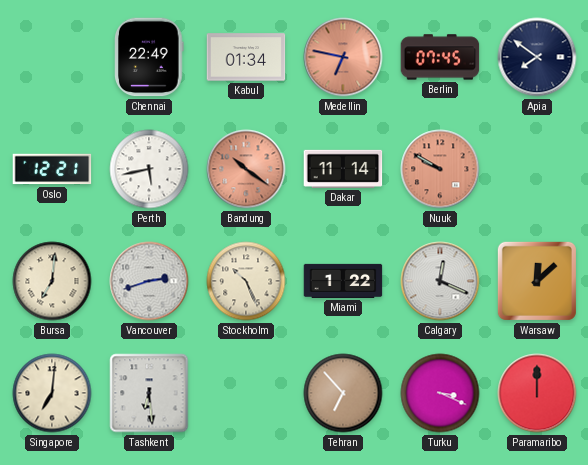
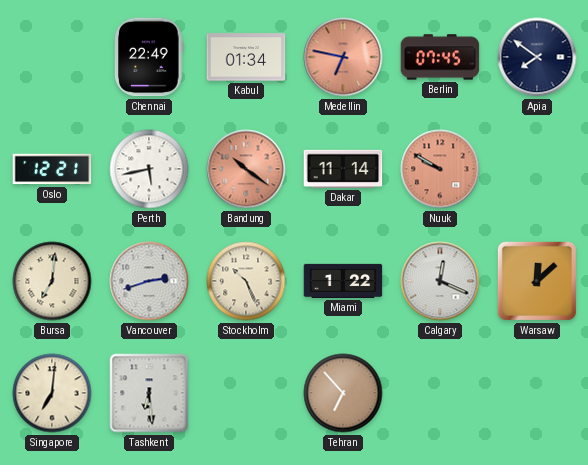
Turku: 3:19 -> none
Paramaribo: 12:00 -> none
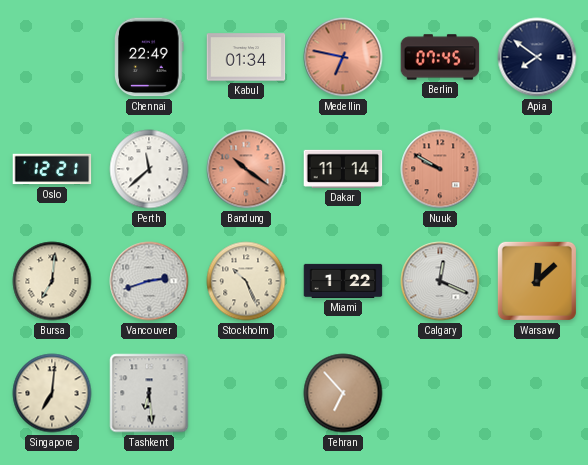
Perth: 5:43 -> 11:38
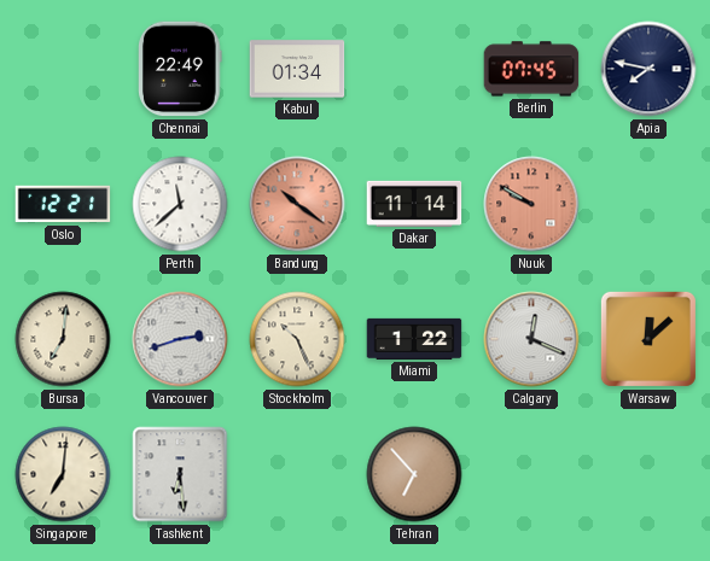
Medellin: 6:47 -> none
Apia: 7:51 -> 7:47
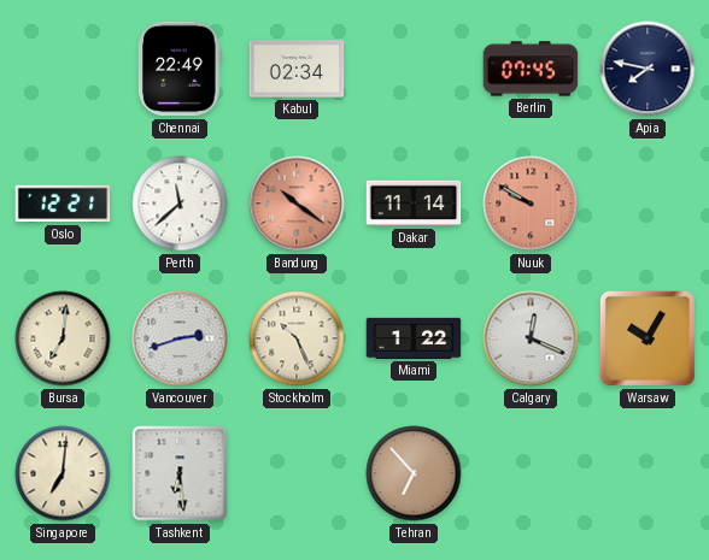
Kabul: 01:34 -> 02:34
Warsaw: 12:08 -> 10:05
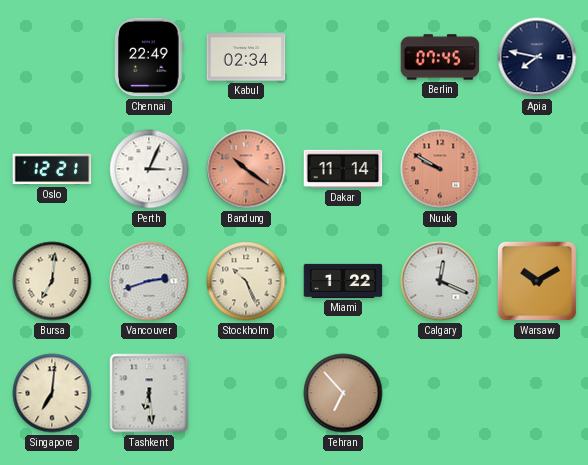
Perth: 11:38 -> 3:04
Warsaw: 10:05 -> 10:10
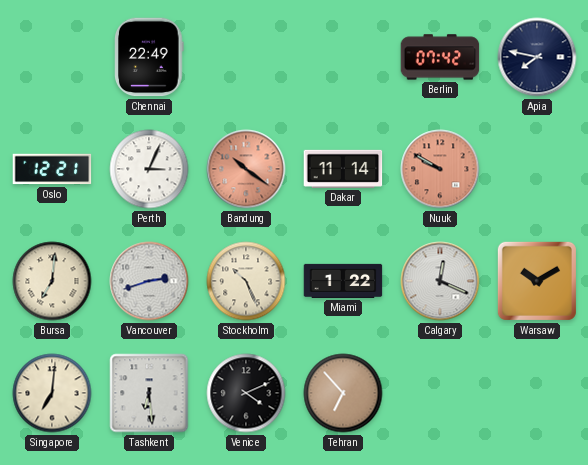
Kabul: 02:34 -> none
Berlin: 07:45 -> 07:42
Venice: none -> 4:11
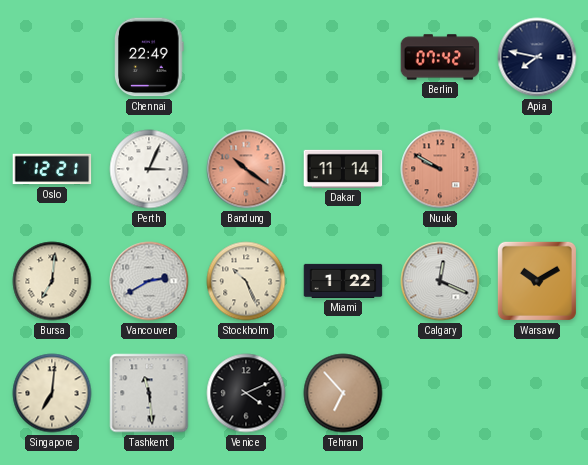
Vancouver: 2:42 -> 2:40
Tashkent: 6:29 -> 11:29
